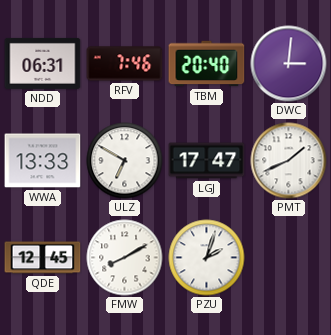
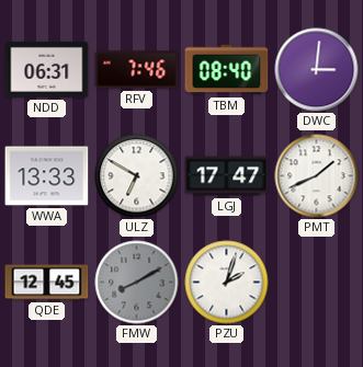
TBM: 20:40 -> 08:40
FMW dial: white -> grey
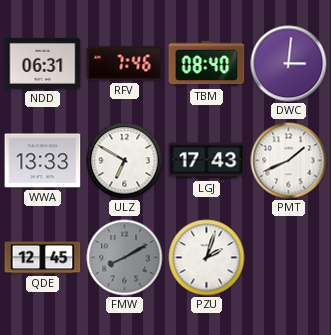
LGJ: 17:47 -> 17:43
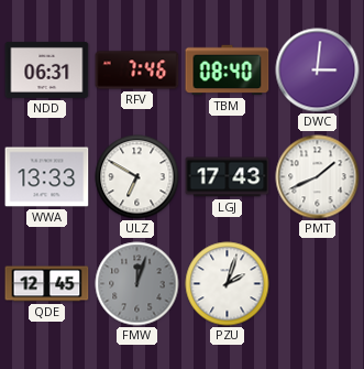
FMW: 8:10 -> 12:03
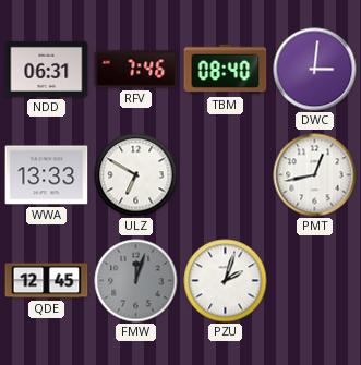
LGJ: 17:43 -> none
PMT: 1:41 -> 12:43
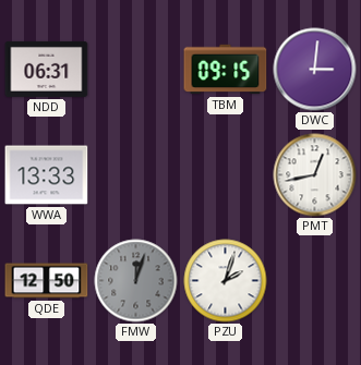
RFV: 7:46 -> none
TBM: 08:40 -> 09:15
ULZ: 6:50 -> none
QDE: 12:45 -> 12:50
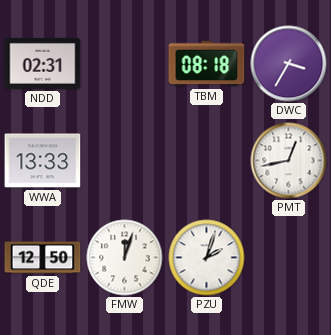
NDD: 06:31 -> 02:31
TBM: 09:15 -> 08:18
DWC: 3:01 -> 3:35
FMW dial: grey -> white
